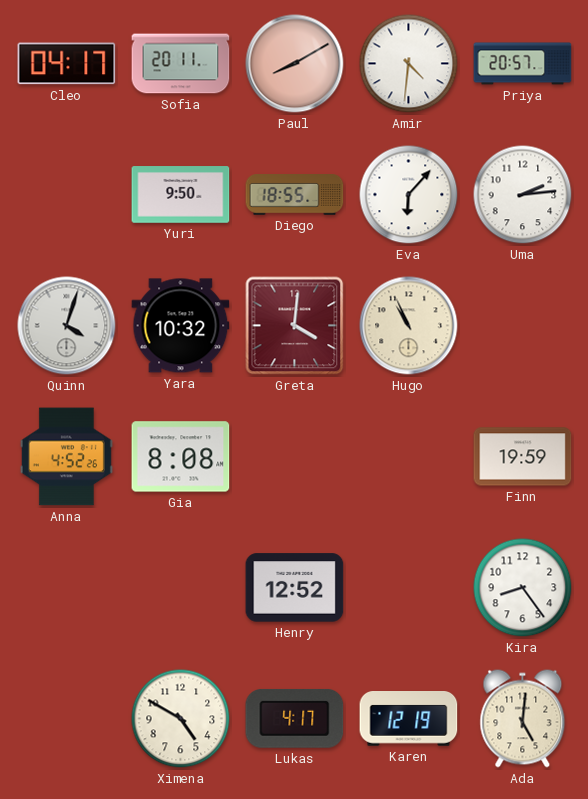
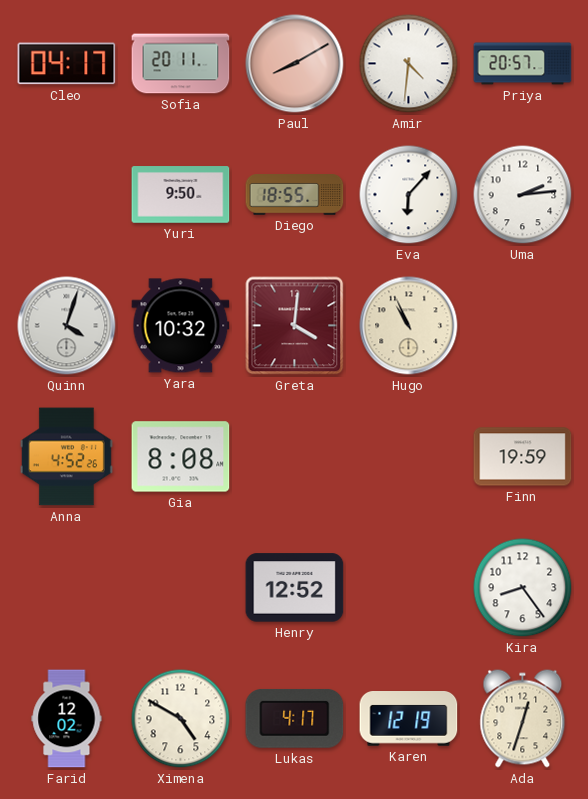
Farid: none -> 12:02
Ada: 5:01 -> 12:33
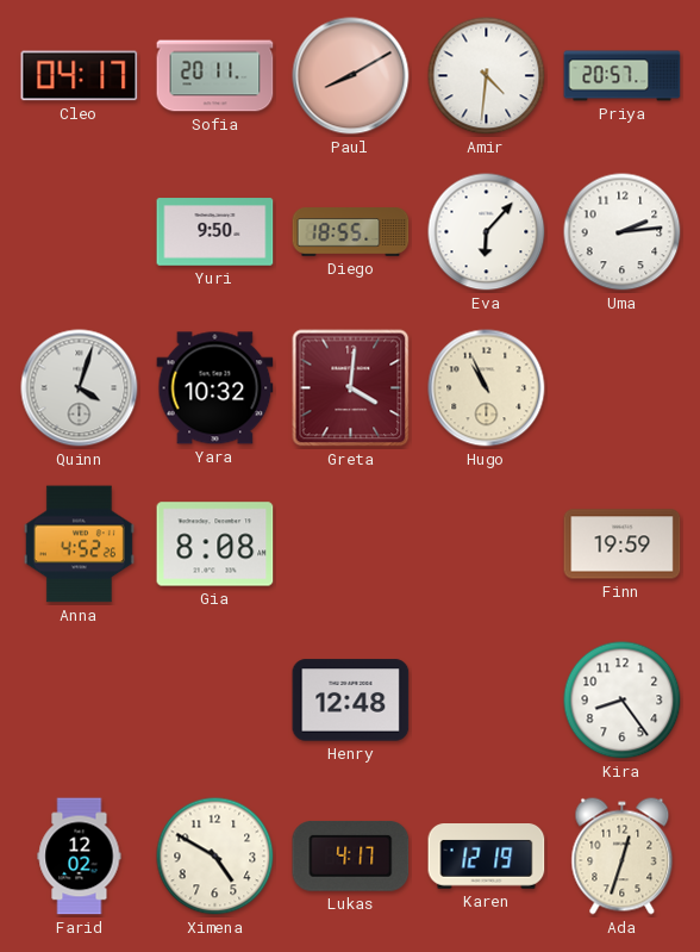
Henry: 12:52 -> 12:48
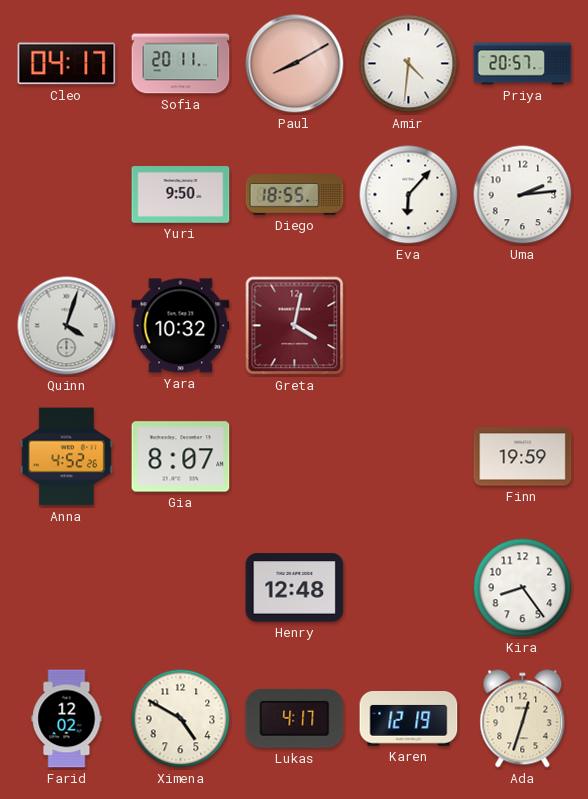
Greta: 4:01 -> 4:02
Hugo: 10:56 -> none
Gia: 8:08 -> 8:07
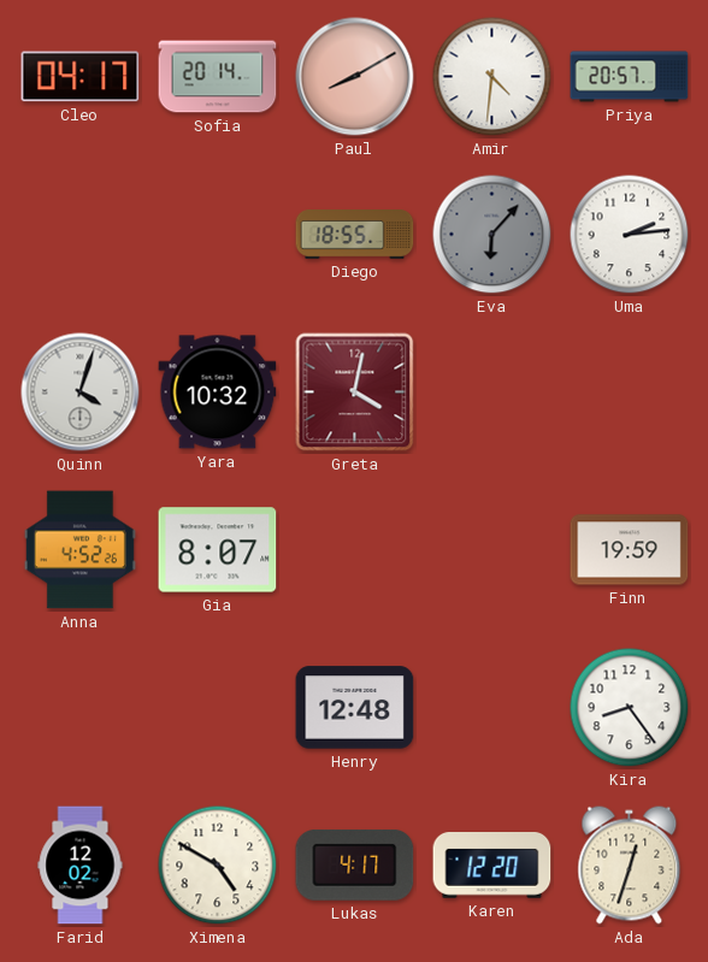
Sofia: 20:11 -> 20:14
Yuri: 9:50 -> none
Eva dial: white -> grey
Karen: 12:19 -> 12:20
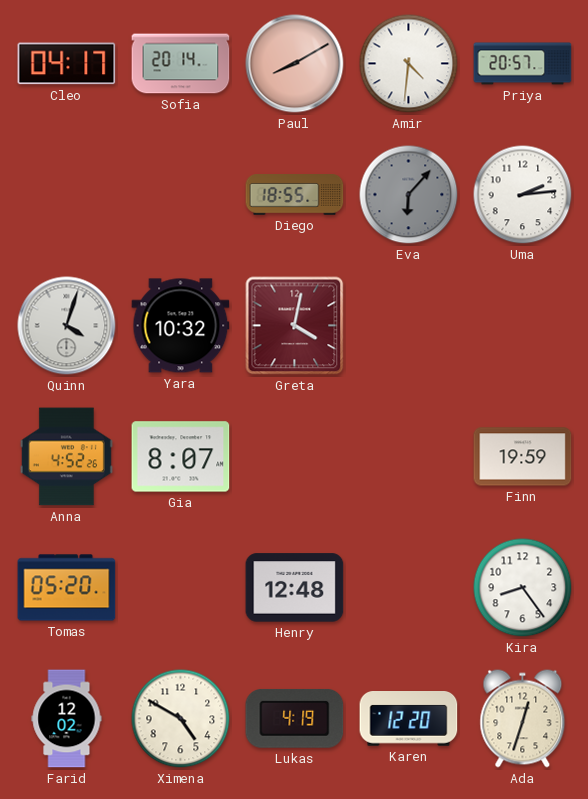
Tomas: none -> 05:20
Lukas: 4:17 -> 4:19
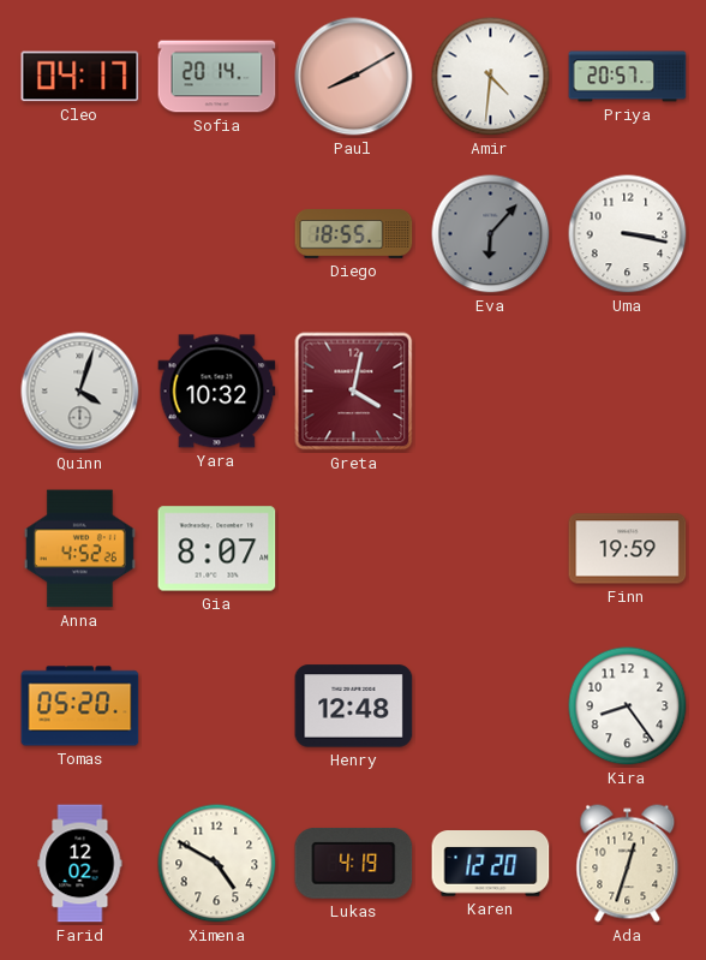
Uma: 2:14 -> 3:17
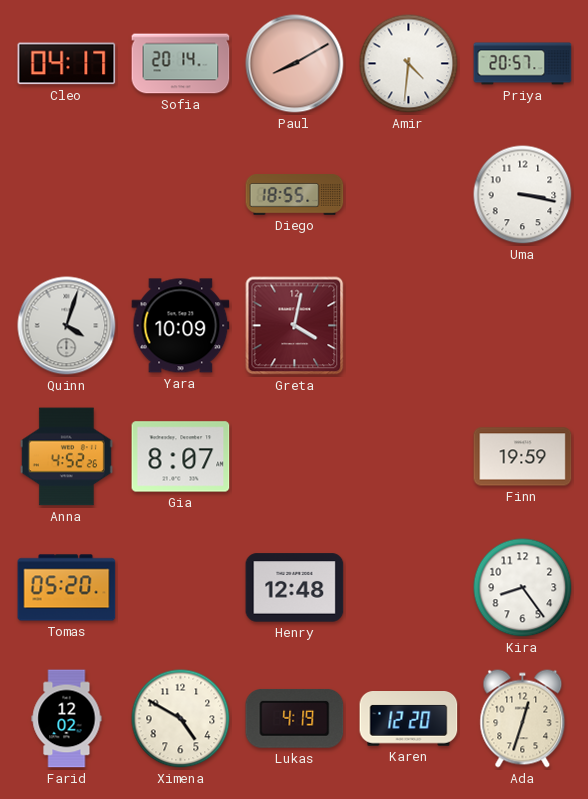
Eva: 6:07 -> none
Yara: 10:32 -> 10:09
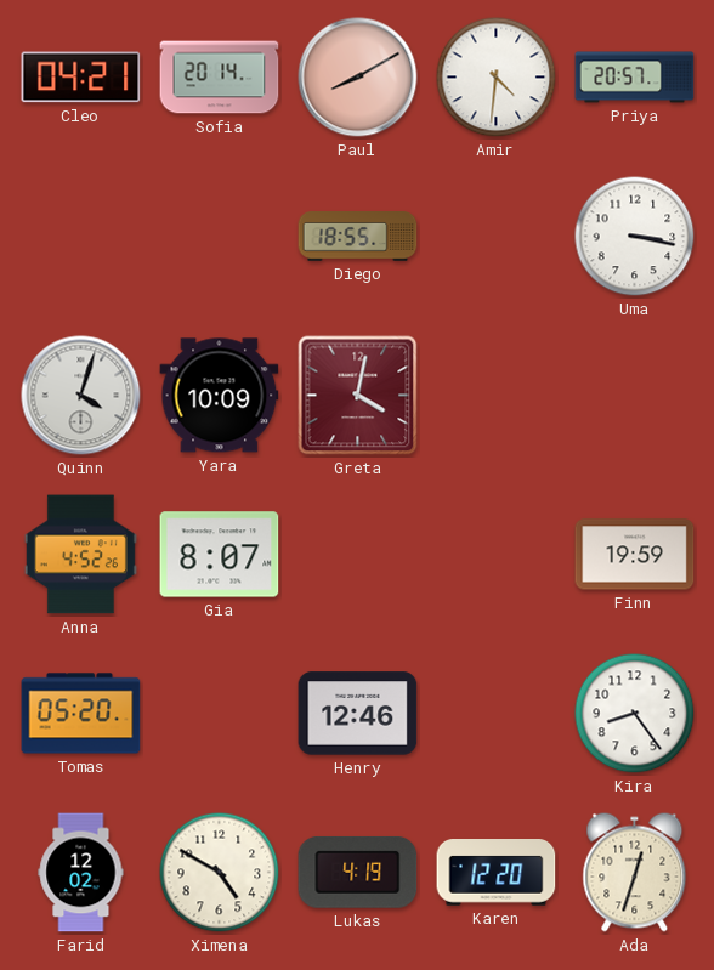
Cleo: 04:17 -> 04:21
Henry: 12:48 -> 12:46
